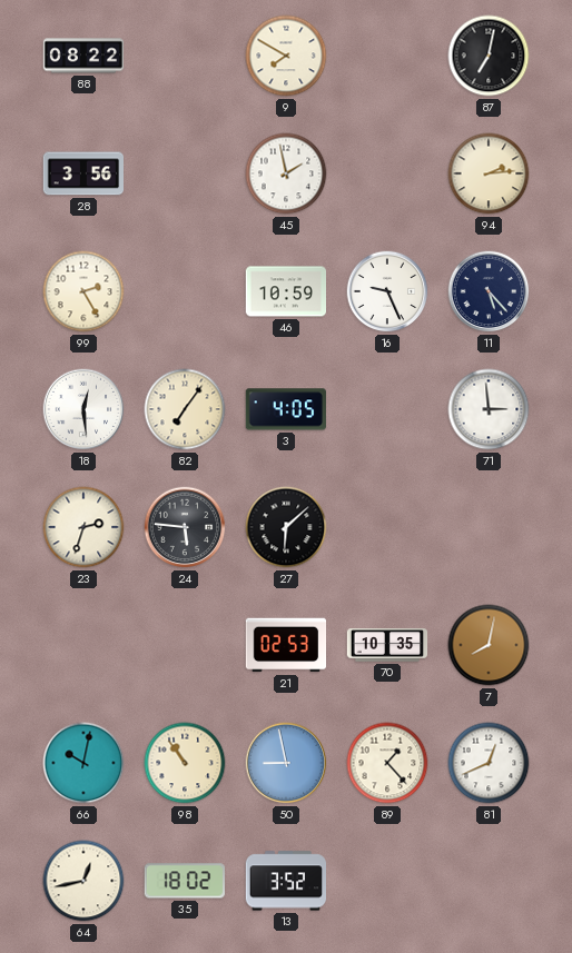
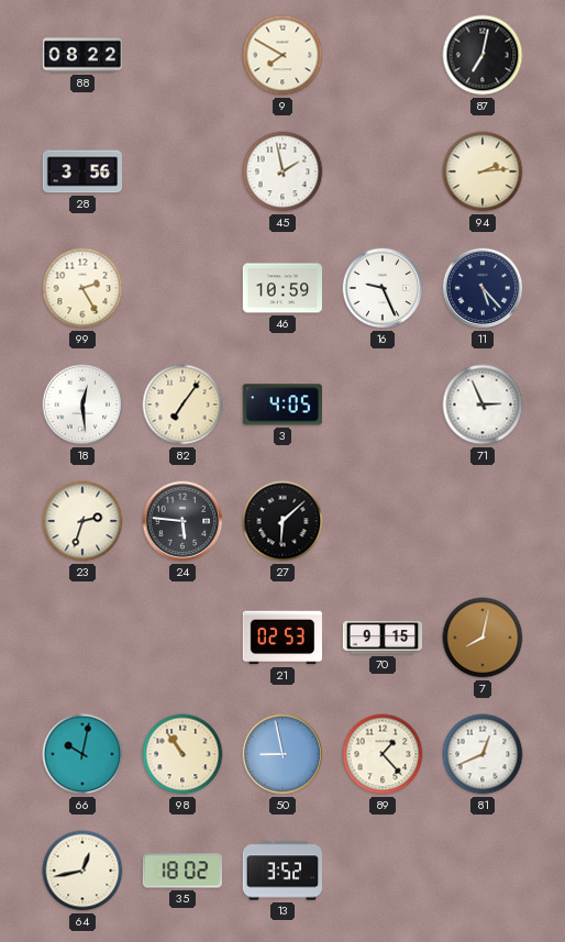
71: 2:59 -> 2:56
70: 10:35 -> 9:15
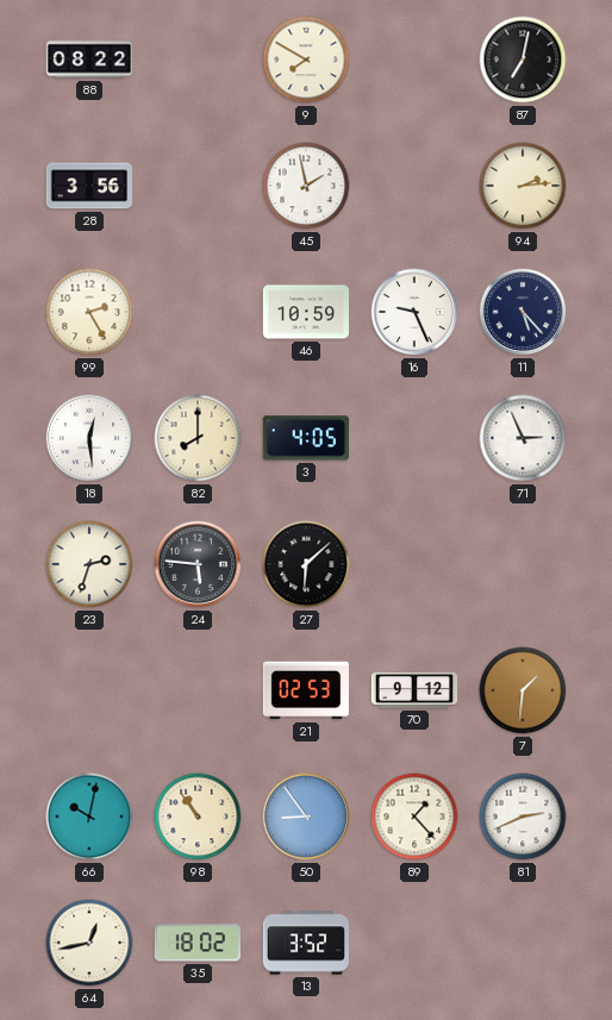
82: 7:06 -> 8:00
70: 9:15 -> 9:12
7: 8:02 -> 1:31
50: 8:58 -> 8:54
81: 12:41 -> 2:41
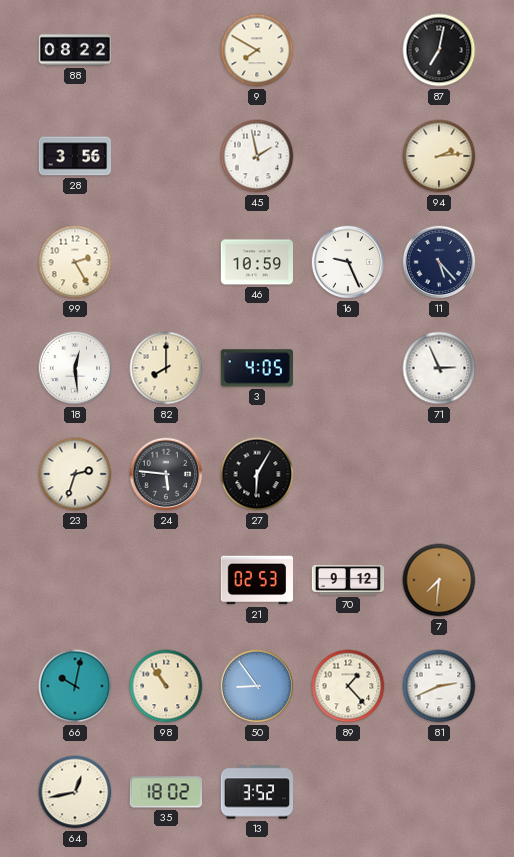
27: 6:08 -> 6:05
7: 1:31 -> 7:31
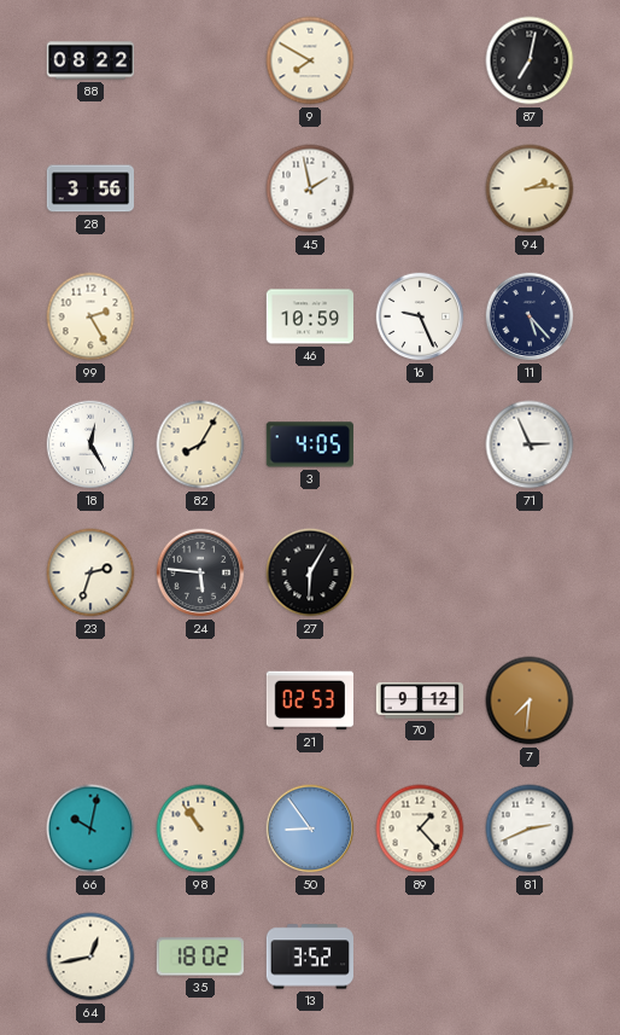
18: 12:29 -> 12:25
82: 8:00 -> 8:05
